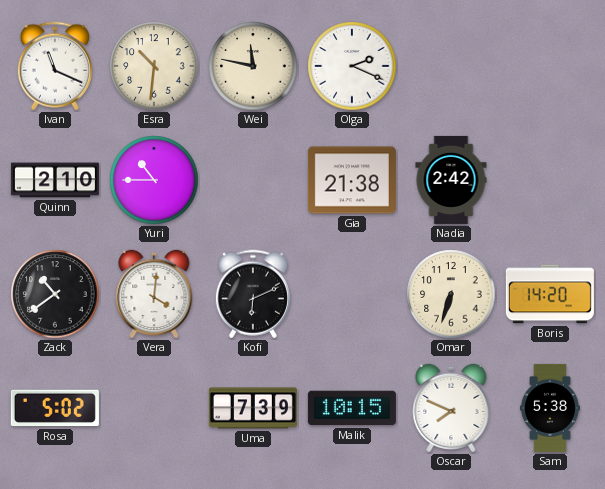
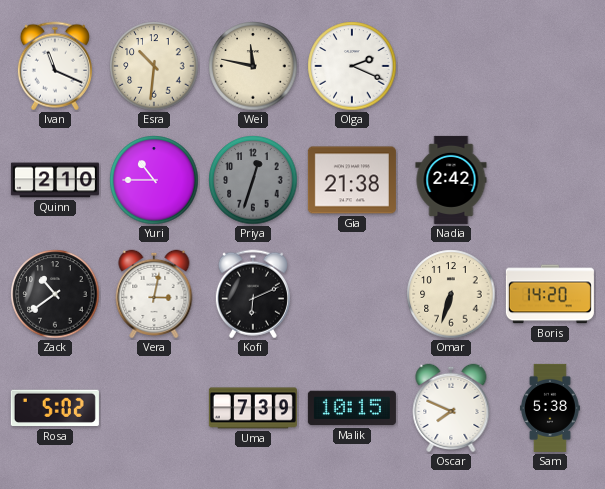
Priya: none -> 12:33
Vera: 4:01 -> 3:02
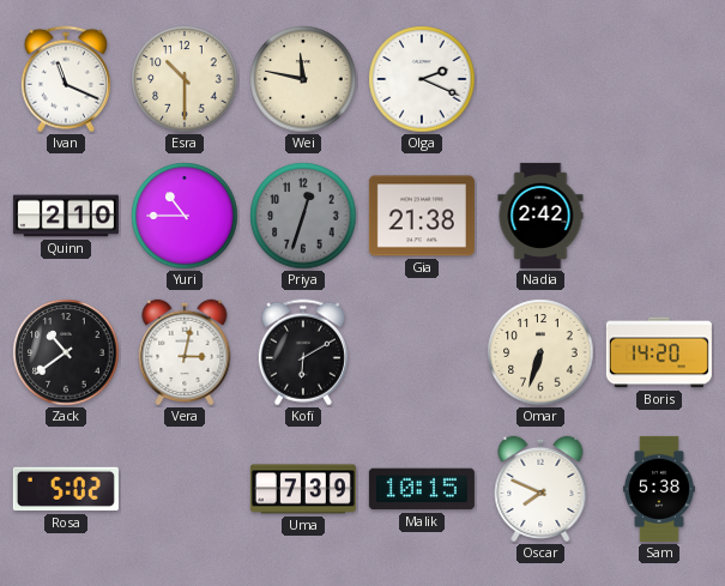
Esra: 10:31 -> 10:30
Kofi: 6:11 -> 6:10
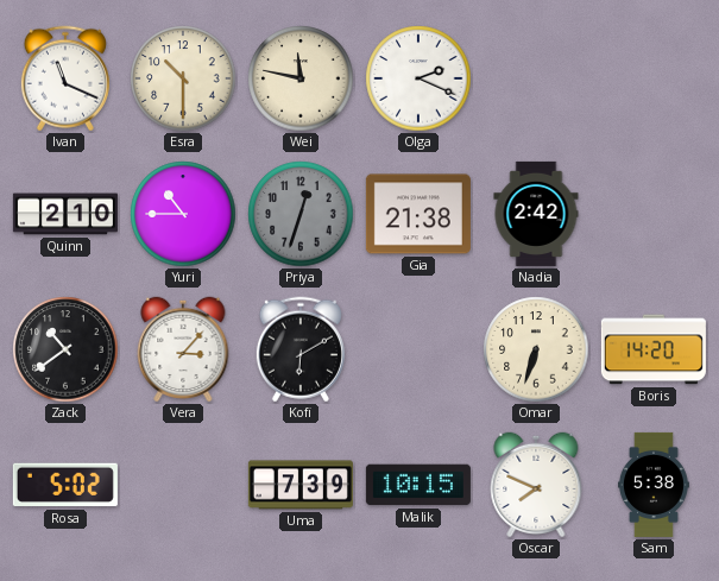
Vera: 3:02 -> 3:07
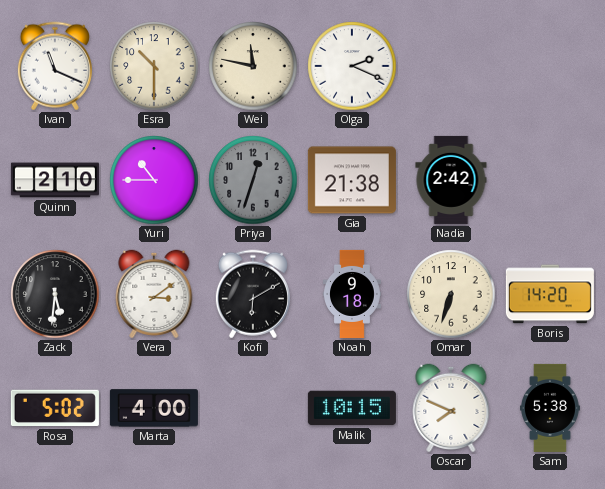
Zack: 10:39 -> 5:31
Vera: 3:07 -> 3:09
Noah: none -> 9:18
Marta: none -> 4:00
Uma: 7:39 -> none
